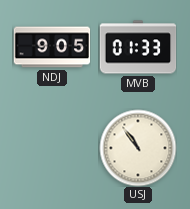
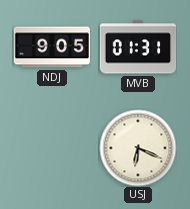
MVB: 01:33 -> 01:31
USJ: 10:54 -> 6:19
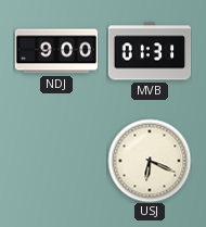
NDJ: 9:05 -> 9:00
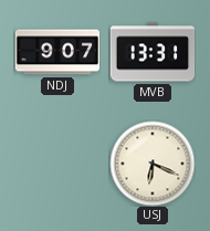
NDJ: 9:00 -> 9:07
MVB: 01:31 -> 13:31
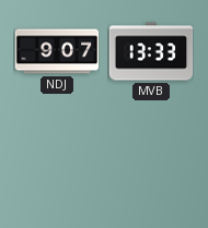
MVB: 13:31 -> 13:33
USJ: 6:19 -> none
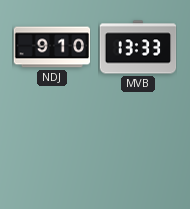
NDJ: 9:07 -> 9:10
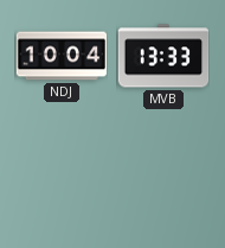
NDJ: 9:10 -> 10:04
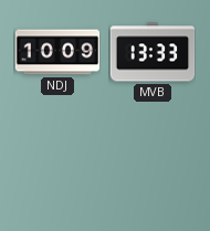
NDJ: 10:04 -> 10:09
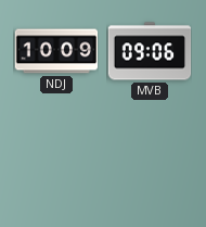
MVB: 13:33 -> 09:06
